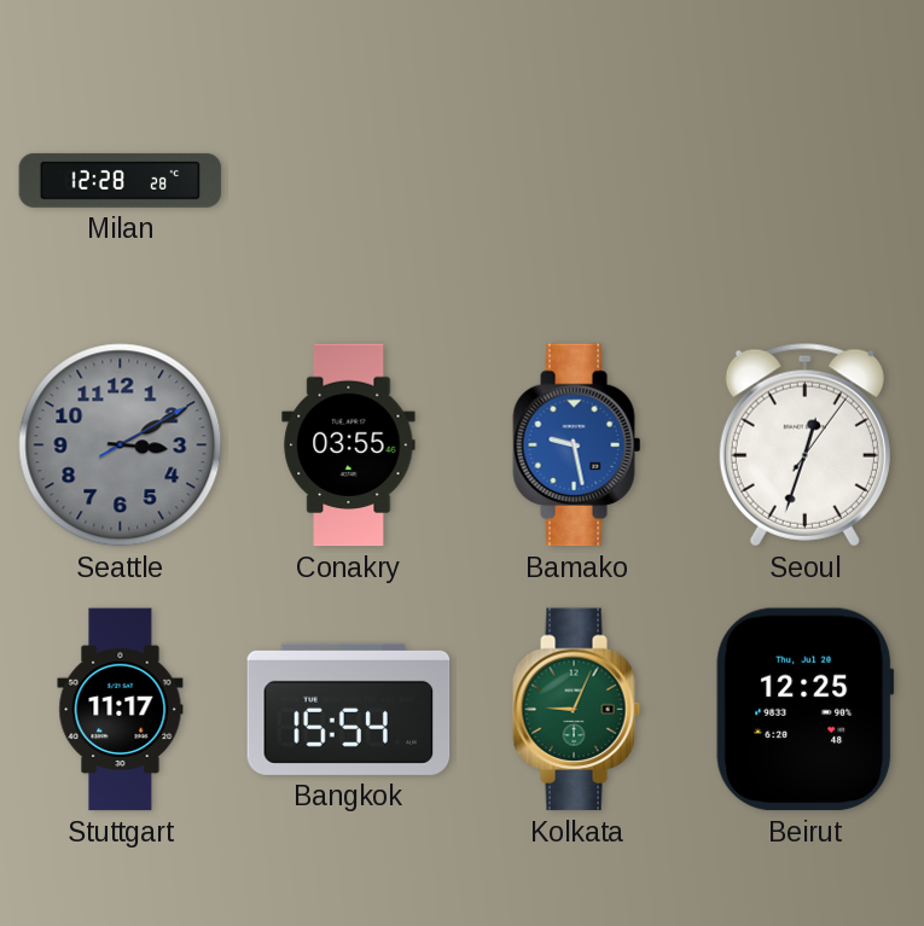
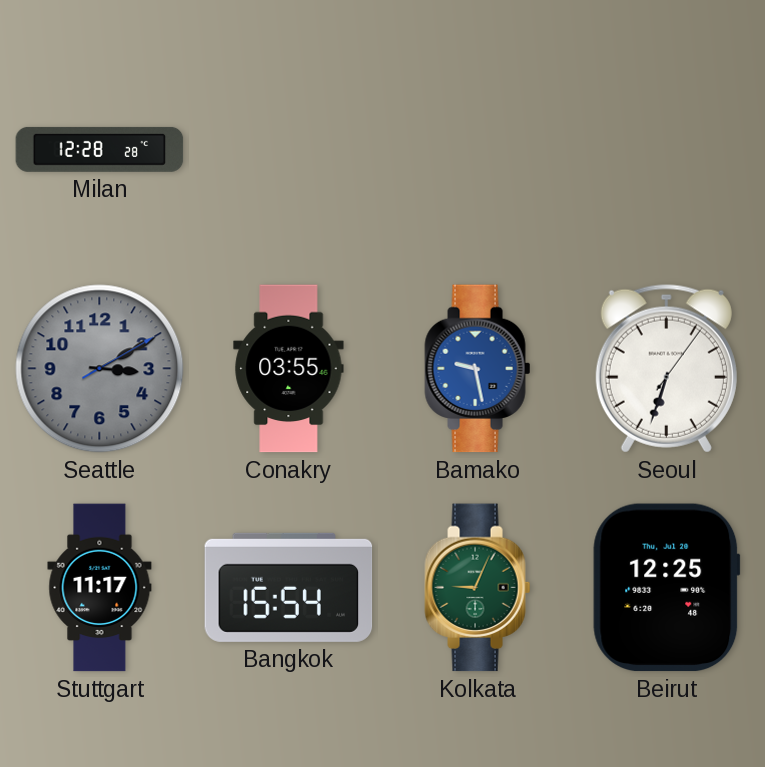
Seoul: 12:33 -> 6:33
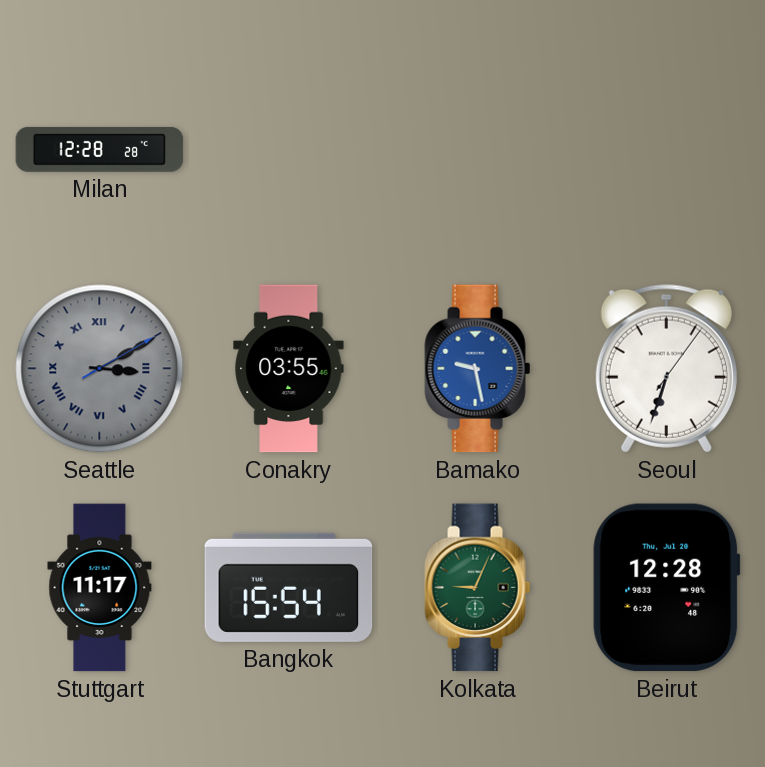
Seattle numerals: Arabic -> Roman
Beirut: 12:25 -> 12:28
